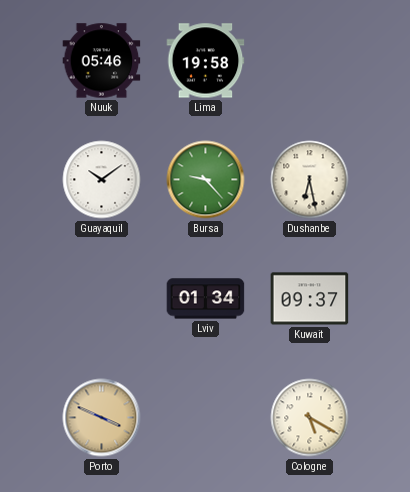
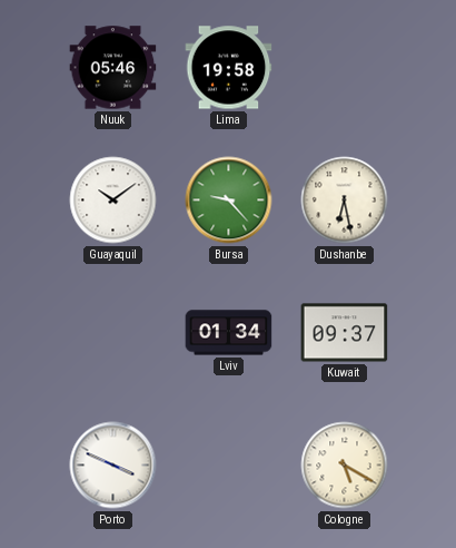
Porto dial: champagne -> white
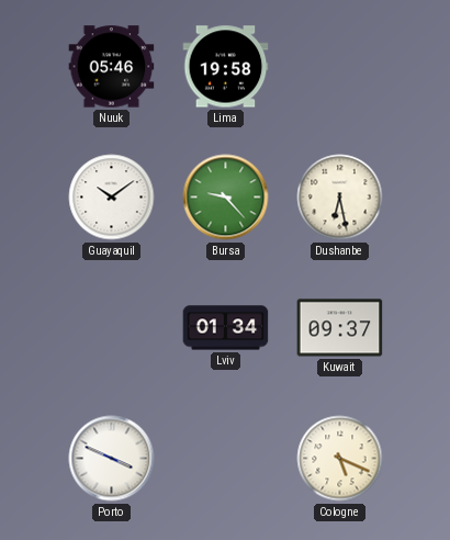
Cologne: 5:20 -> 5:19
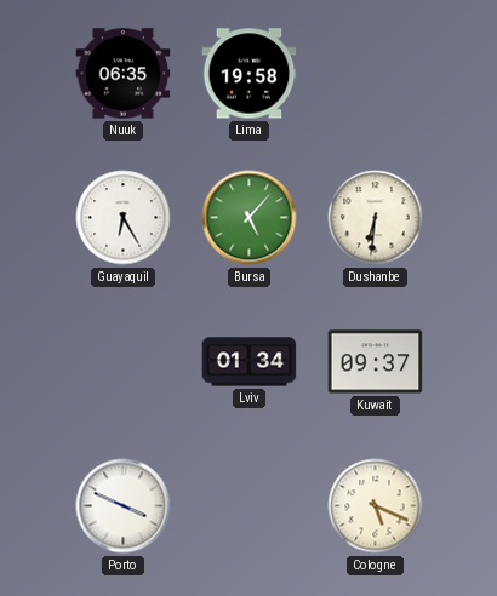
Nuuk: 05:46 -> 06:35
Guayaquil: 10:09 -> 6:25
Bursa: 9:23 -> 5:07
Dushanbe: 6:28 -> 6:31
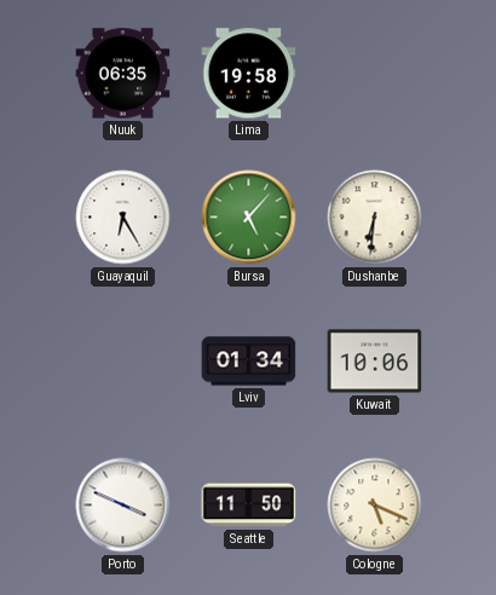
Kuwait: 09:37 -> 10:06
Seattle: none -> 11:50
